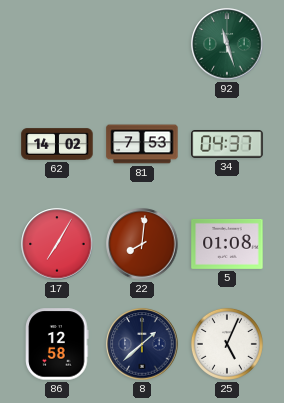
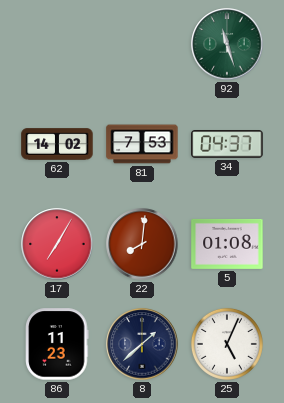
86: 12:58 -> 11:23
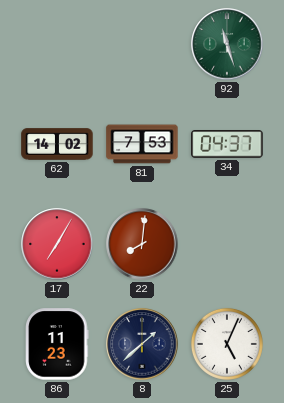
5: 01:08 -> none
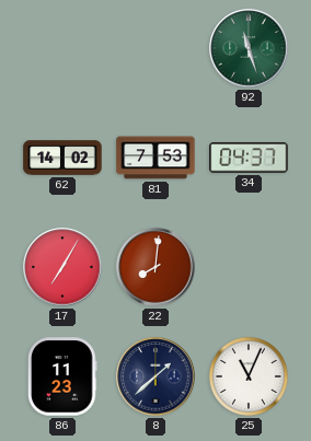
25: 5:04 -> 11:04
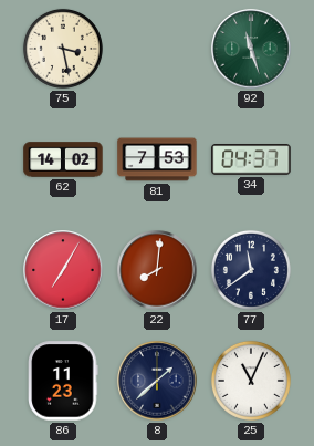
75: none -> 3:28
77: none -> 11:39
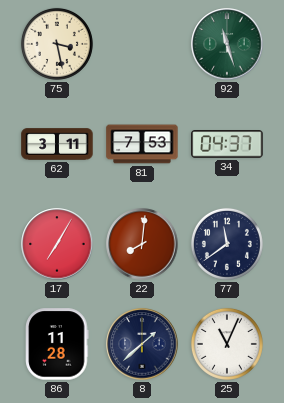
62: 14:02 -> 3:11
86: 11:23 -> 11:28
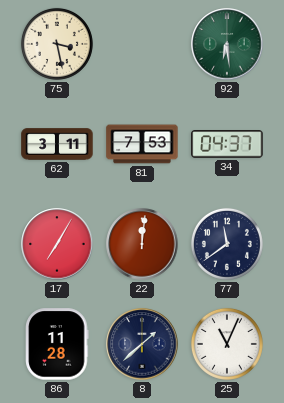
92: 11:27 -> 6:29
22: 8:01 -> 12:01
